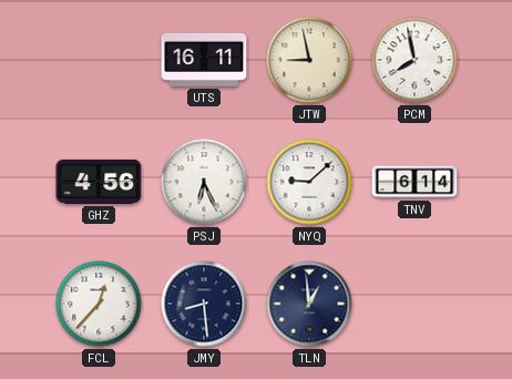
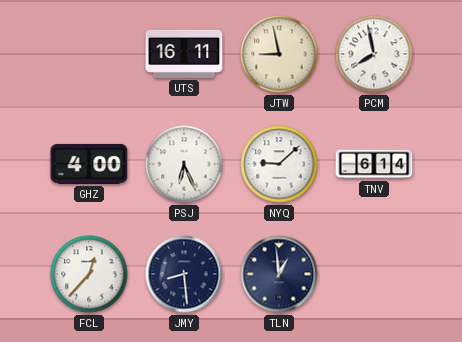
GHZ: 4:56 -> 4:00
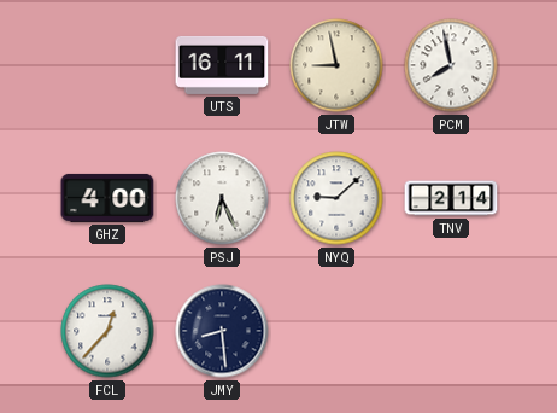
TNV: 6:14 -> 2:14
TLN: 12:59 -> none
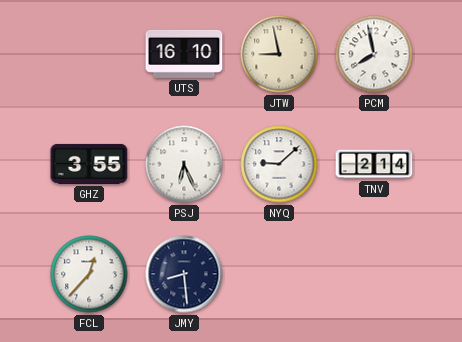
UTS: 16:11 -> 16:10
GHZ: 4:00 -> 3:55
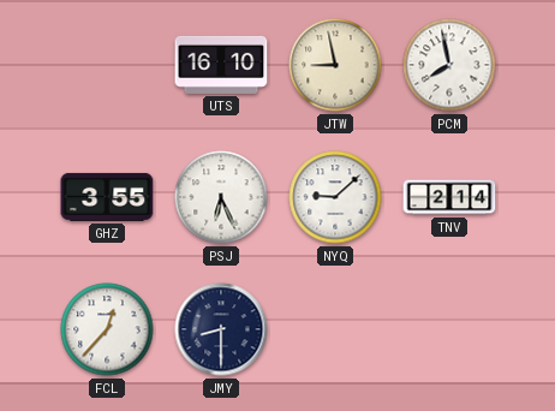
JMY: 8:29 -> 8:30
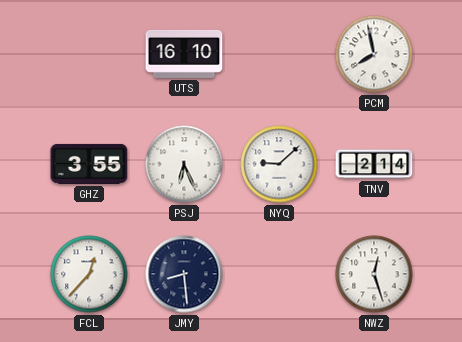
JTW: 8:58 -> none
JMY: 8:30 -> 8:29
NWZ: none -> 12:27
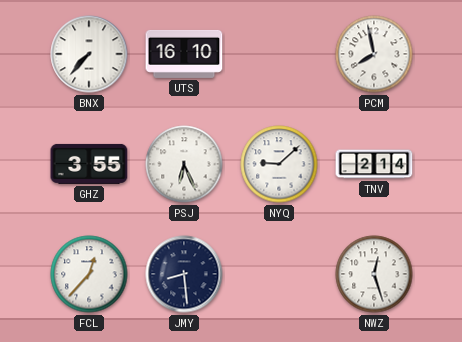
BNX: none -> 7:37
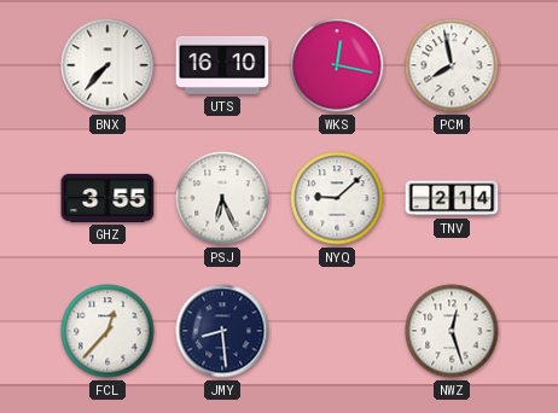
WKS: none -> 12:17
